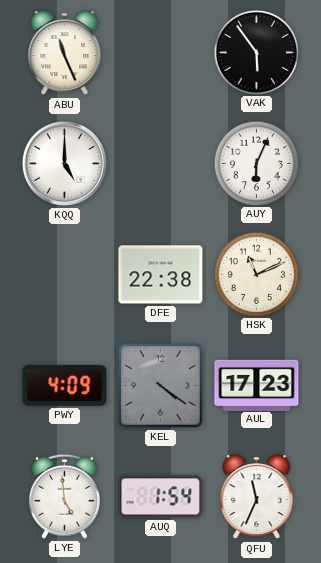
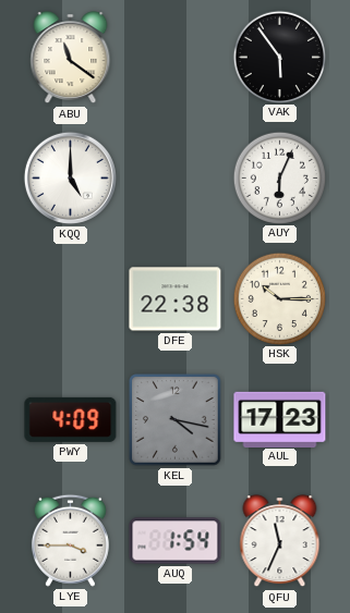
ABU: 11:26 -> 11:21
HSK: 11:11 -> 10:15
KEL: 4:21 -> 4:17
LYE: 4:59 -> 3:45
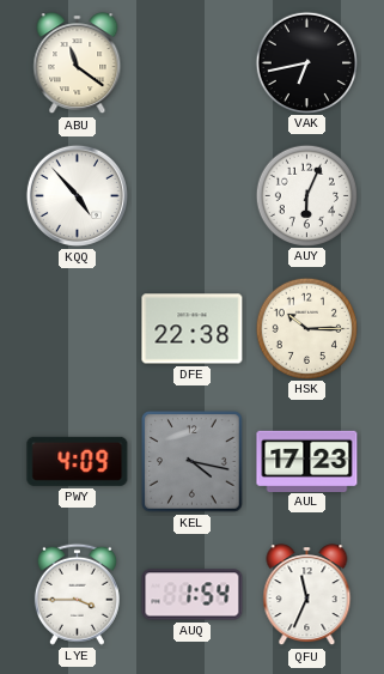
VAK: 5:54 -> 6:43
KQQ: 5:00 -> 4:53
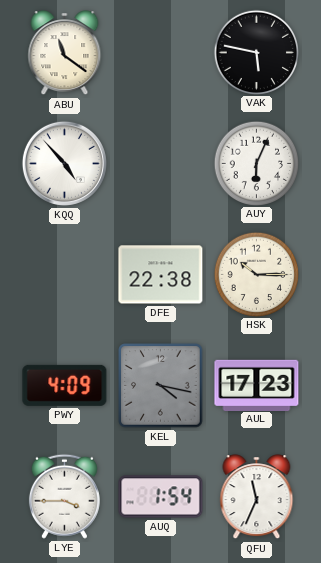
VAK: 6:43 -> 5:47
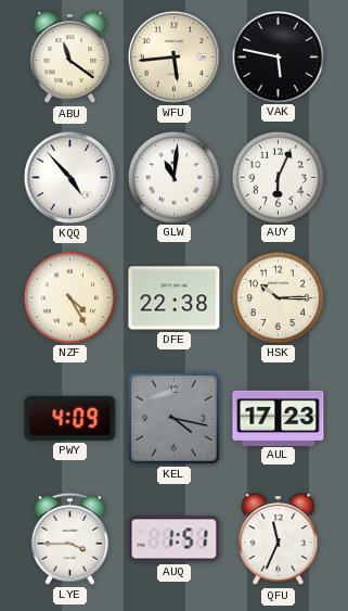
WFU: none -> 5:44
GLW: none -> 11:01
NZF: none -> 4:25
AUQ: 1:54 -> 1:51
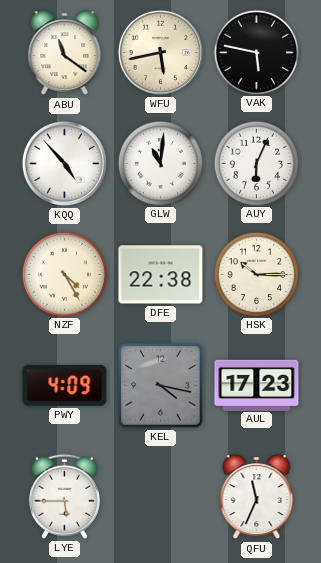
WFU: 5:44 -> 5:43
LYE: 3:45 -> 5:45
AUQ: 1:51 -> none
